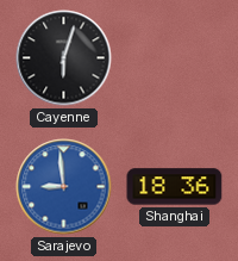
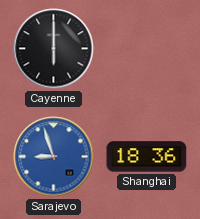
Cayenne: 6:03 -> 6:00
Sarajevo: 8:59 -> 8:57
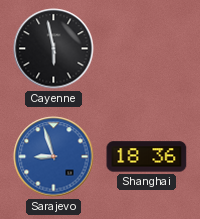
Cayenne: 6:00 -> 5:58
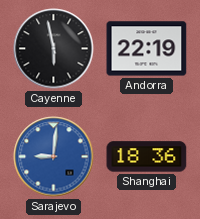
Andorra: none -> 22:19
Sarajevo: 8:57 -> 9:01
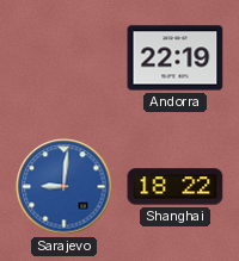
Cayenne: 5:58 -> none
Shanghai: 18:36 -> 18:22
